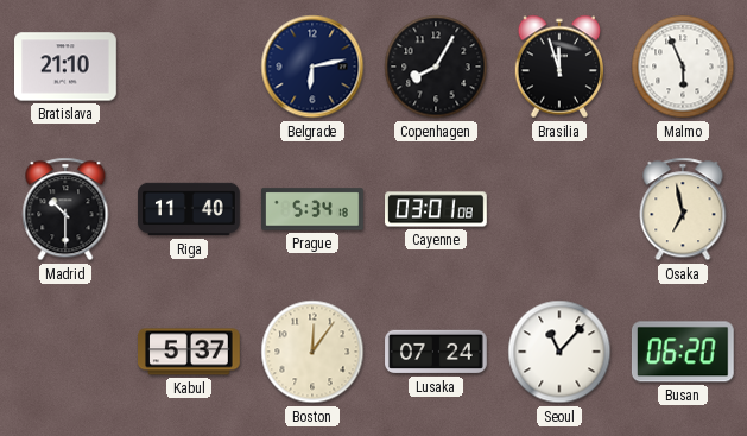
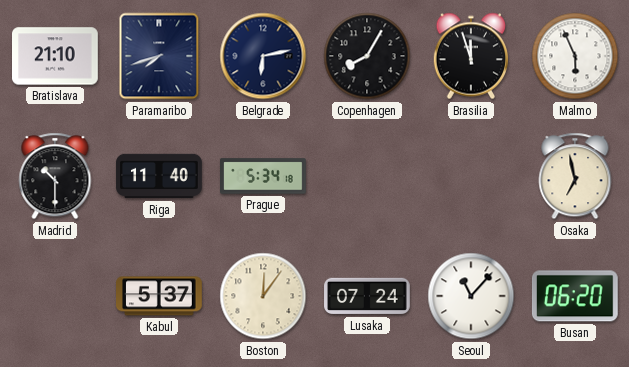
Paramaribo: none -> 7:42
Cayenne: 03:01 -> none
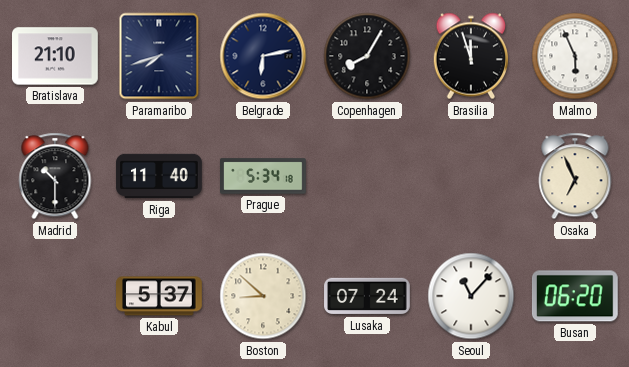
Osaka: 6:58 -> 6:56
Boston: 12:06 -> 8:52
